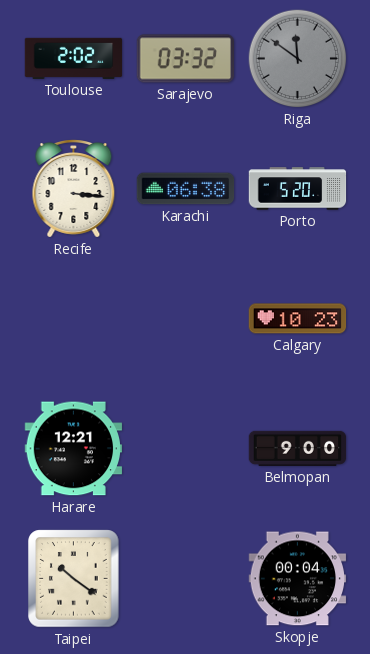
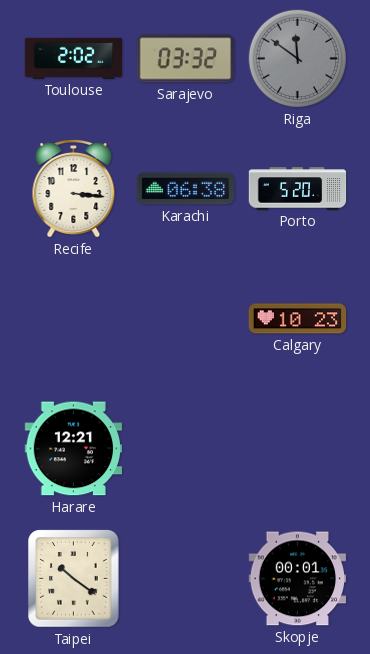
Belmopan: 9:00 -> none
Skopje: 00:04 -> 00:01
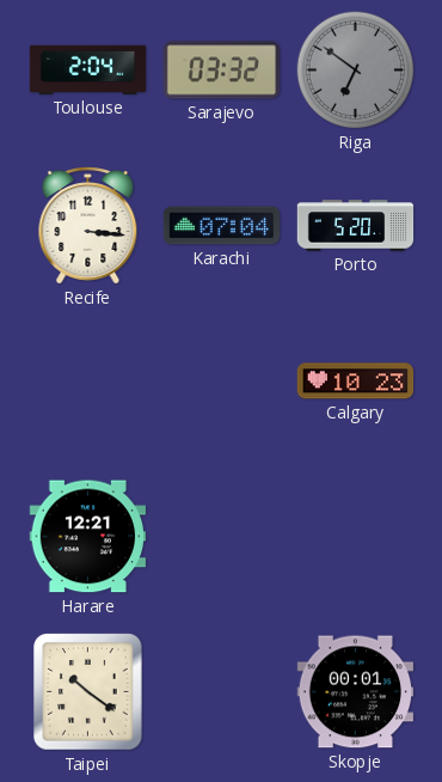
Toulouse: 2:02 -> 2:04
Riga: 11:51 -> 6:51
Karachi: 06:38 -> 07:04
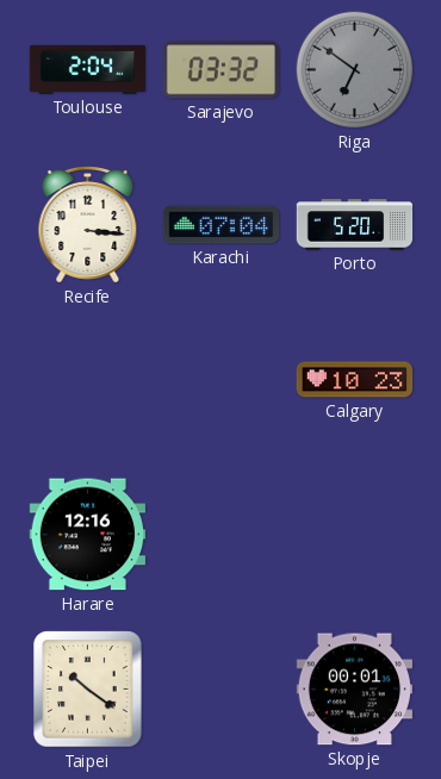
Harare: 12:21 -> 12:16
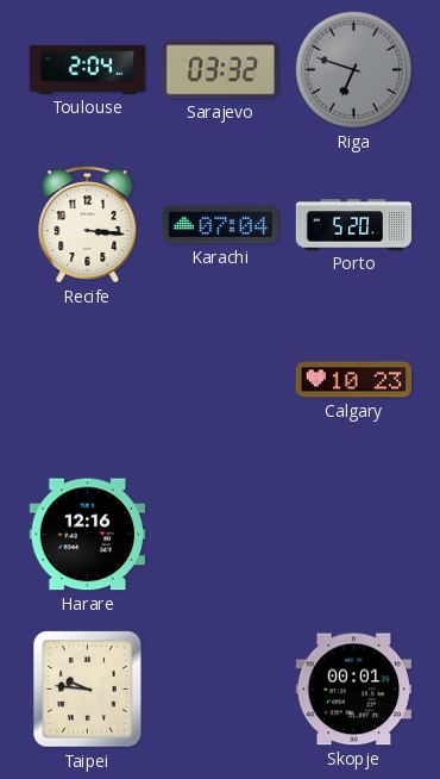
Riga: 6:51 -> 6:48
Taipei: 10:21 -> 9:46
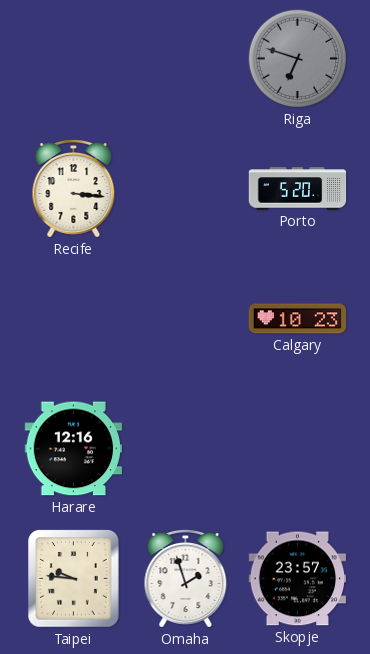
Toulouse: 2:04 -> none
Sarajevo: 03:32 -> none
Karachi: 07:04 -> none
Omaha: none -> 1:57
Skopje: 00:01 -> 23:57
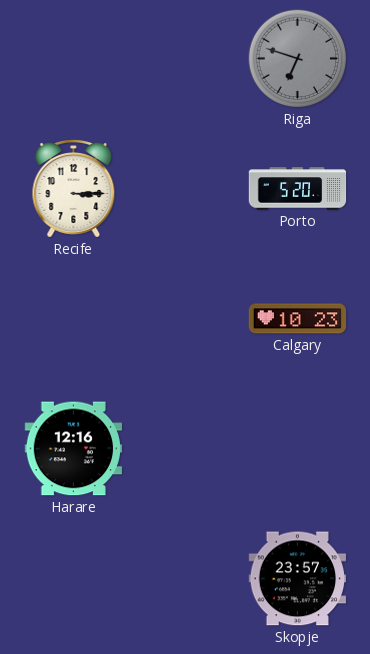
Recife: 3:16 -> 3:15
Taipei: 9:46 -> none
Omaha: 1:57 -> none
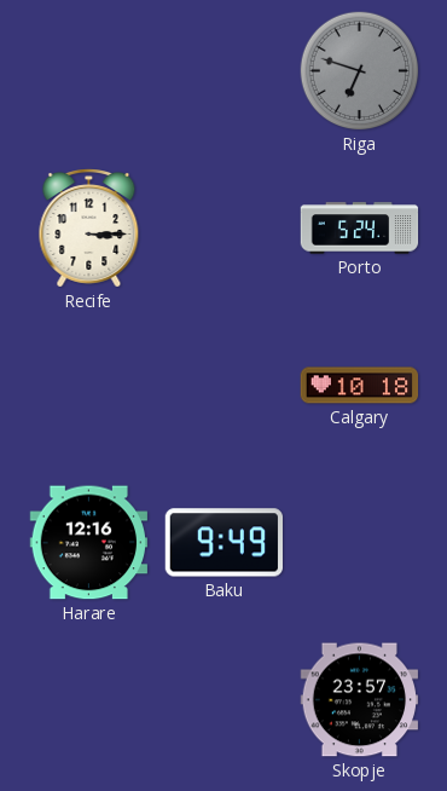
Porto: 5:20 -> 5:24
Calgary: 10:23 -> 10:18
Baku: none -> 9:49
